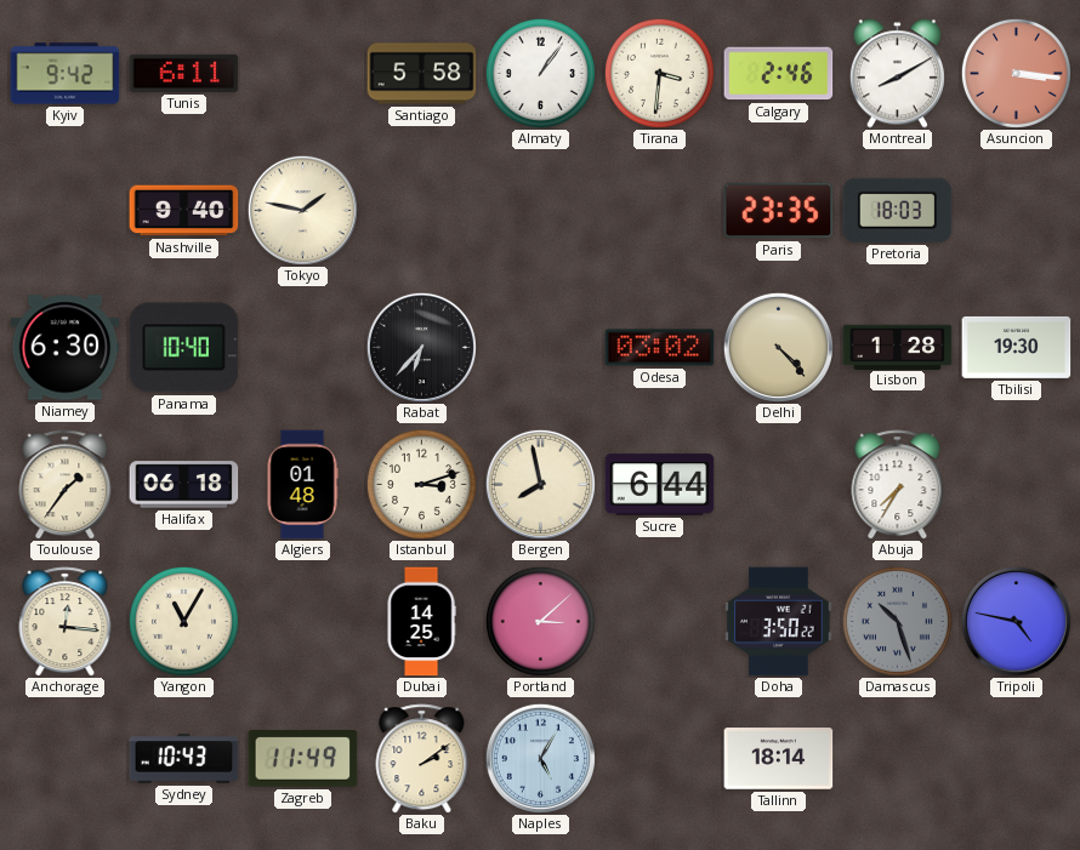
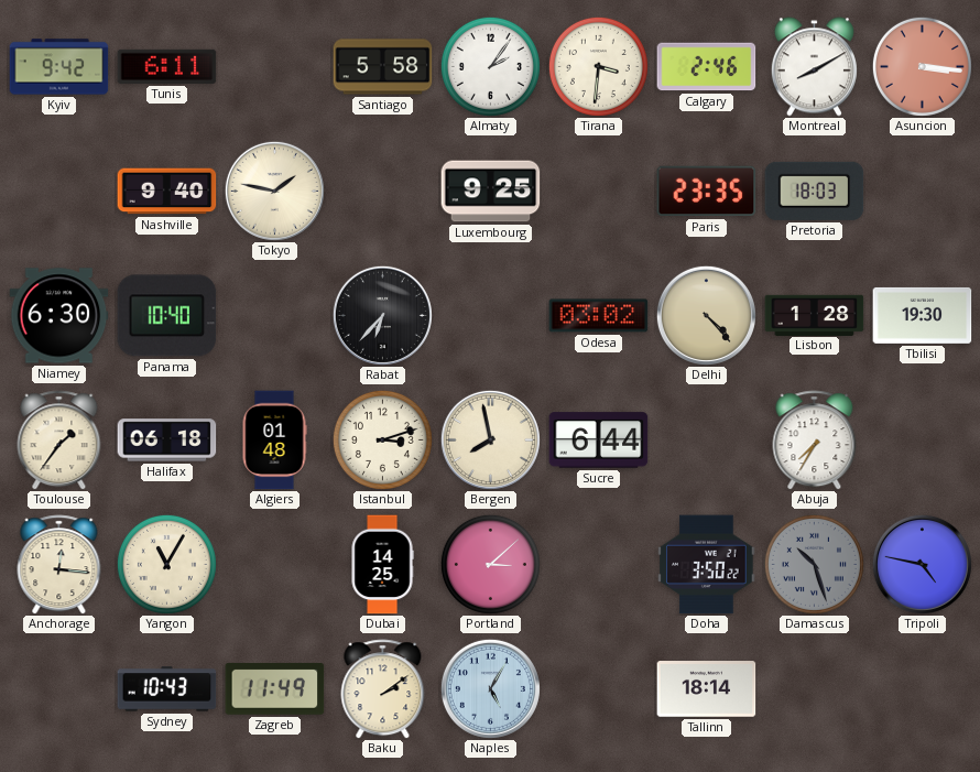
Almaty: 1:06 -> 2:06
Luxembourg: none -> 9:25
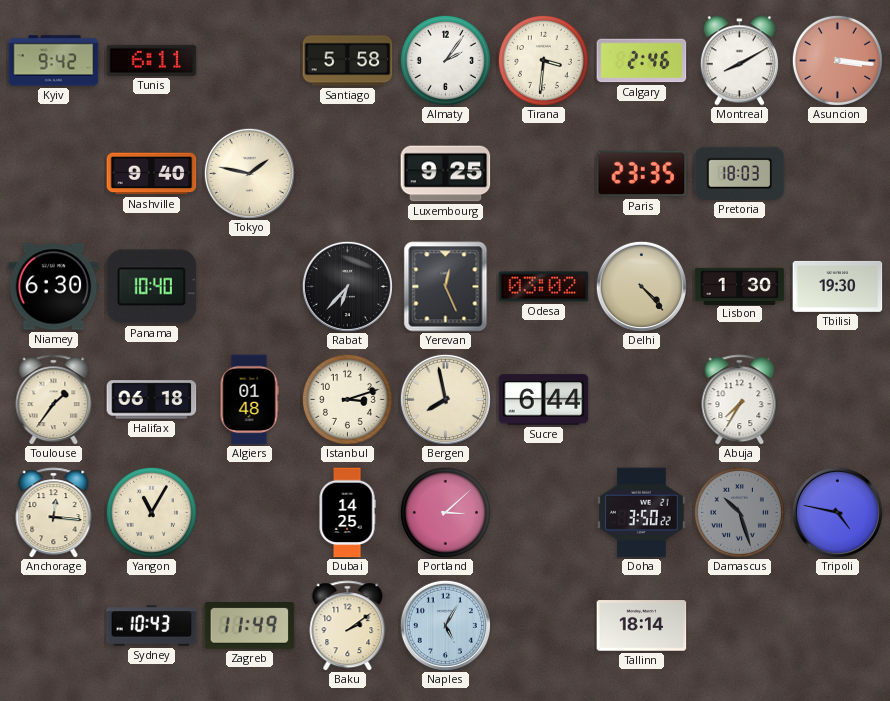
Yerevan: none -> 12:26
Lisbon: 1:28 -> 1:30
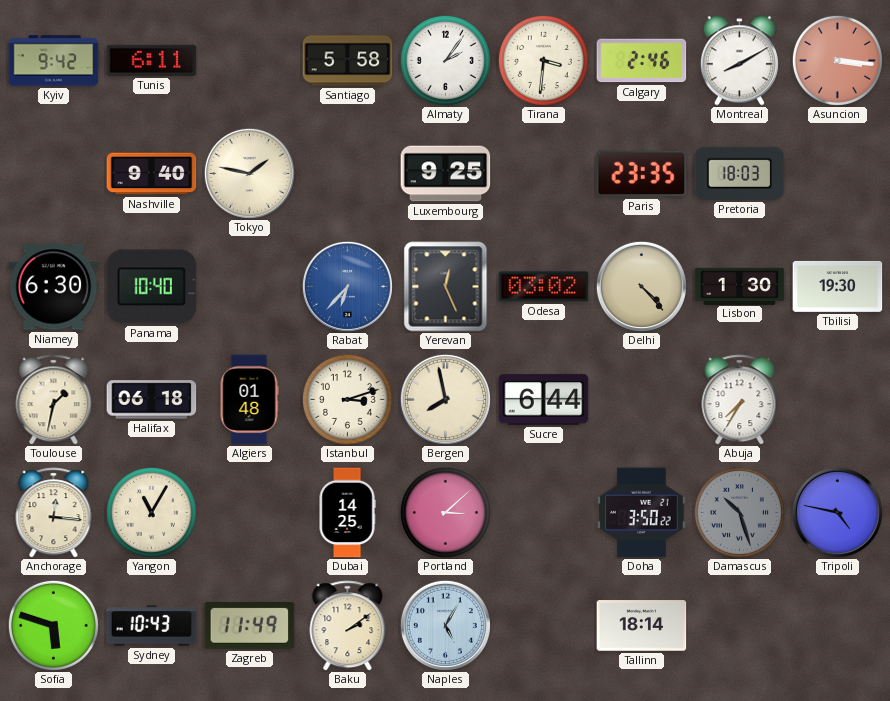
Rabat dial: black -> blue
Toulouse: 1:36 -> 1:32
Sofia: none -> 5:48
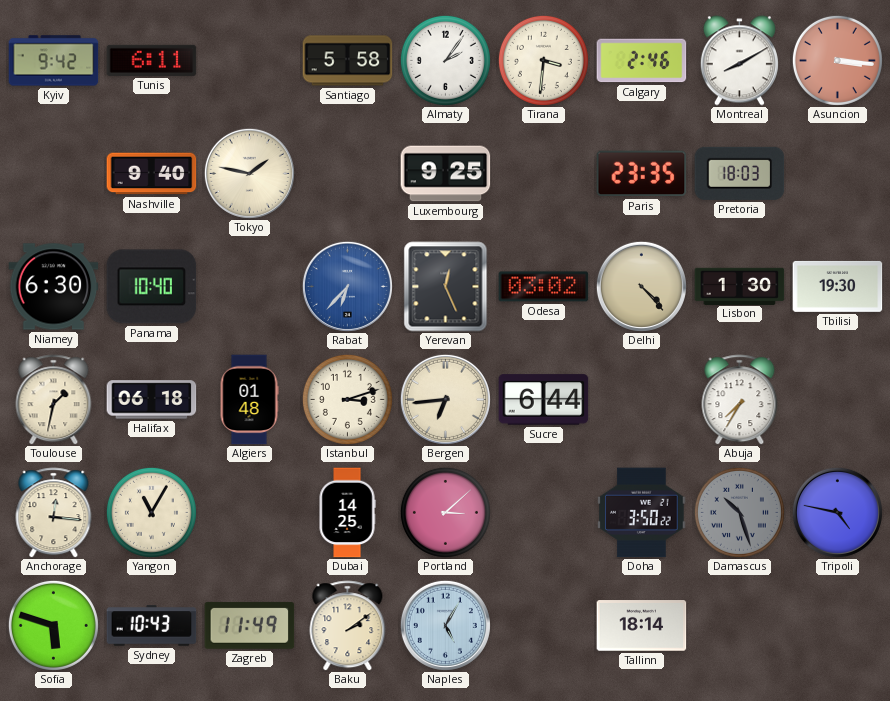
Bergen: 7:58 -> 6:44
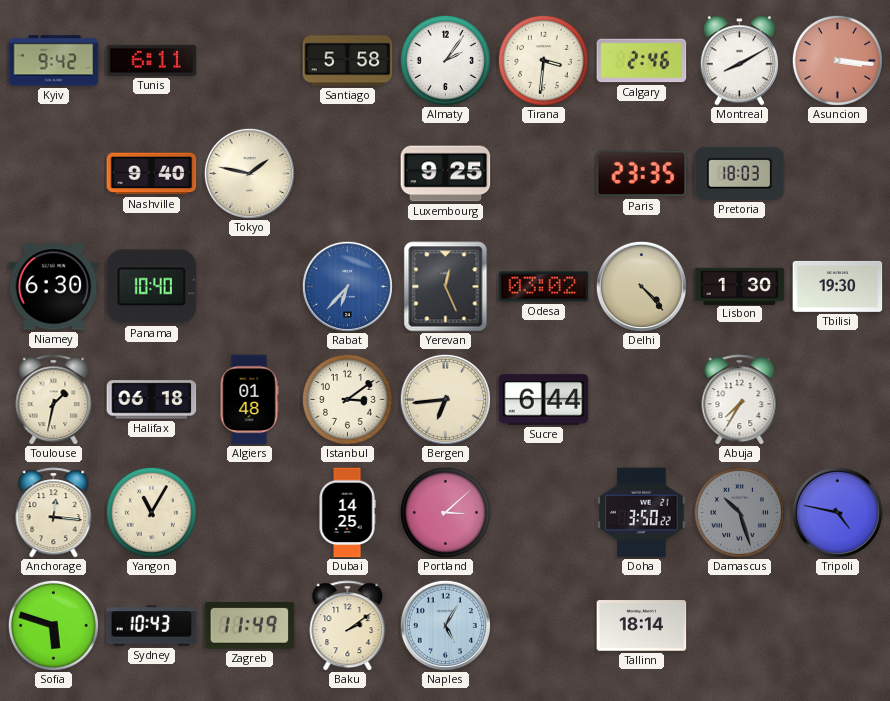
Istanbul: 3:12 -> 3:09
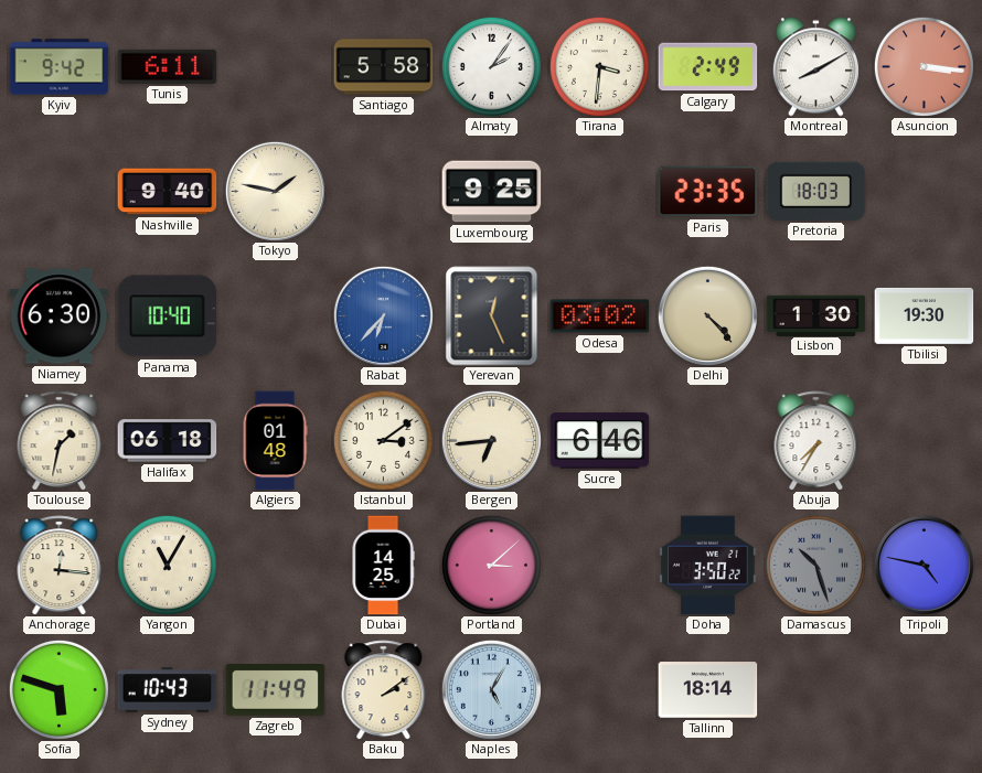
Calgary: 2:46 -> 2:49
Sucre: 6:44 -> 6:46
